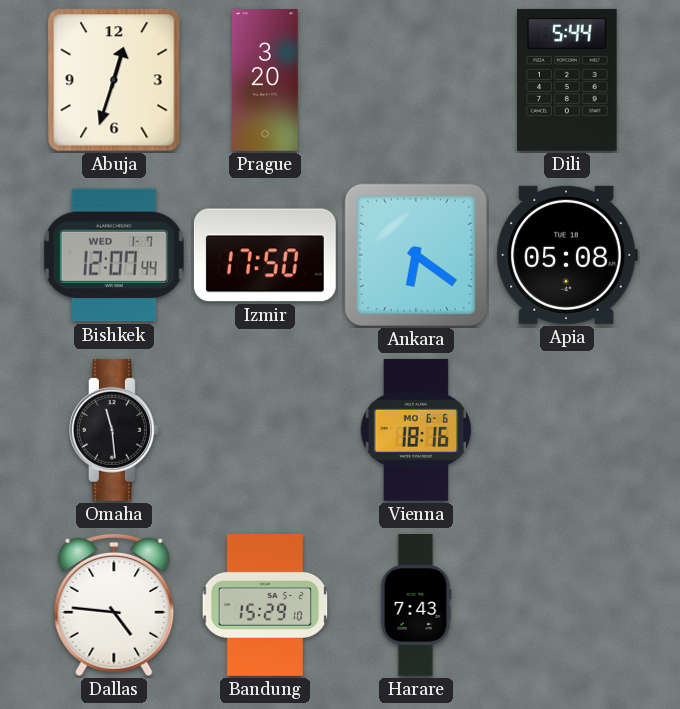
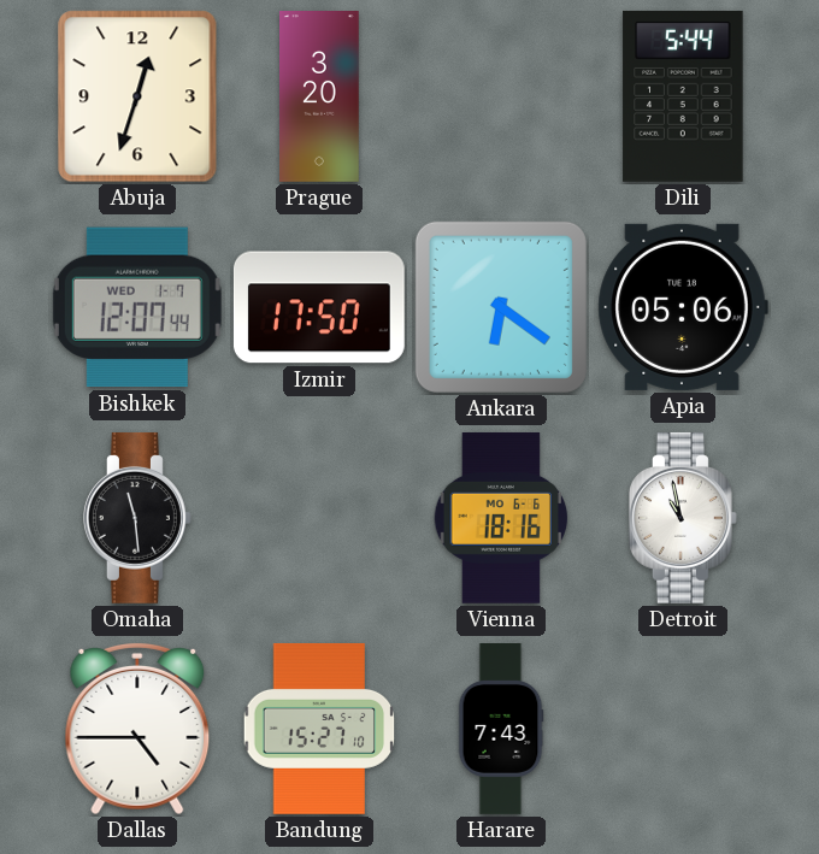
Apia: 05:08 -> 05:06
Detroit: none -> 10:58
Dallas: 4:46 -> 4:45
Bandung: 15:29 -> 15:27
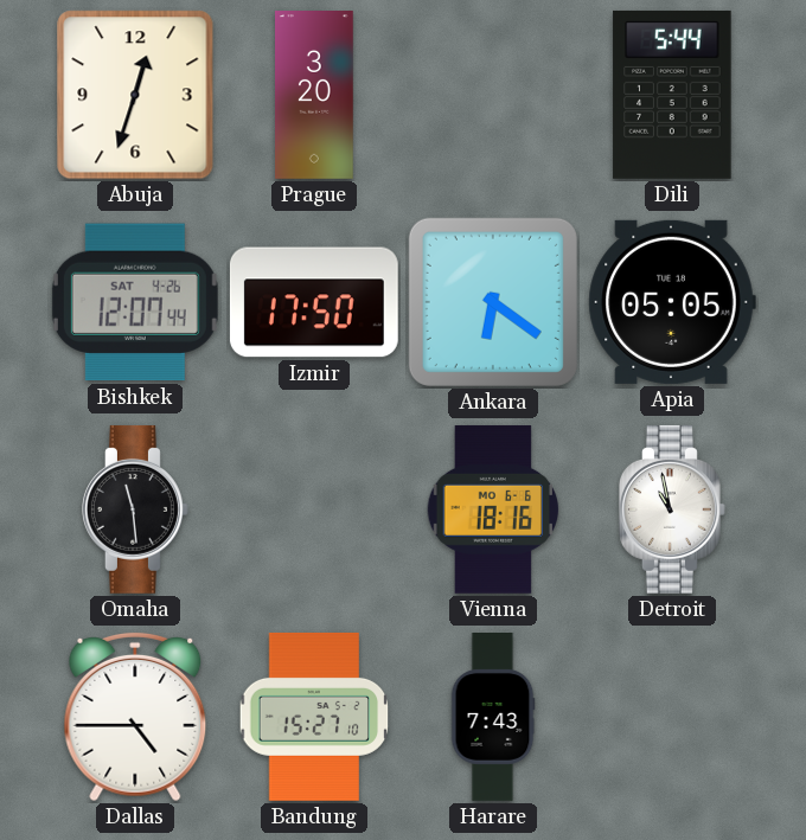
Bishkek date: WED 1-7 -> SAT 4-26
Apia: 05:06 -> 05:05
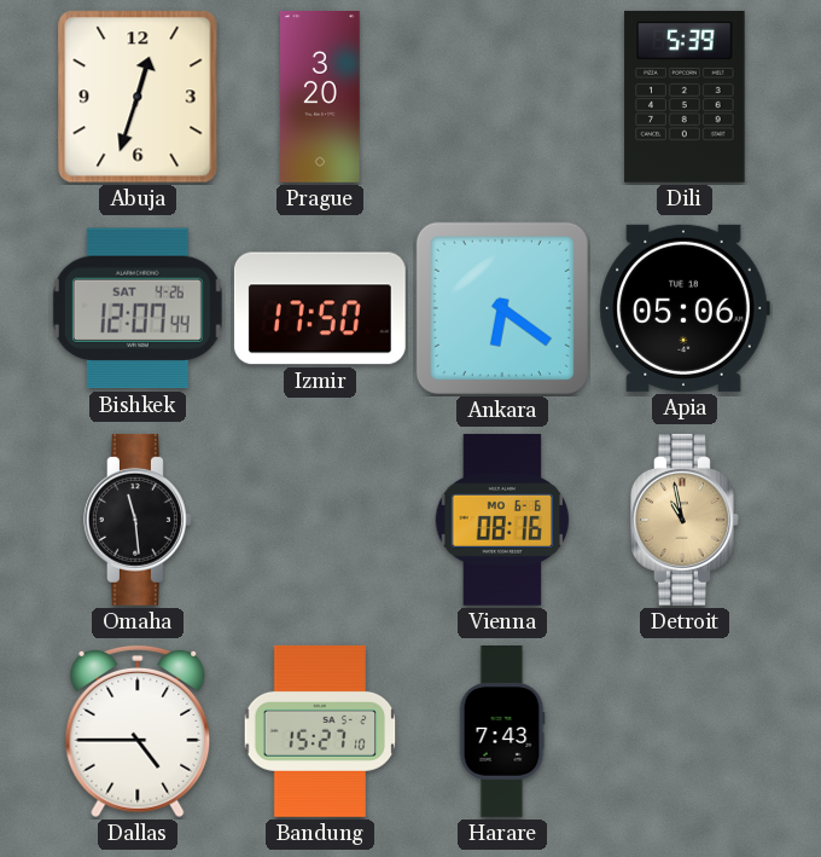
Dili: 5:44 -> 5:39
Apia: 05:05 -> 05:06
Vienna: 18:16 -> 08:16
Detroit dial: white -> champagne
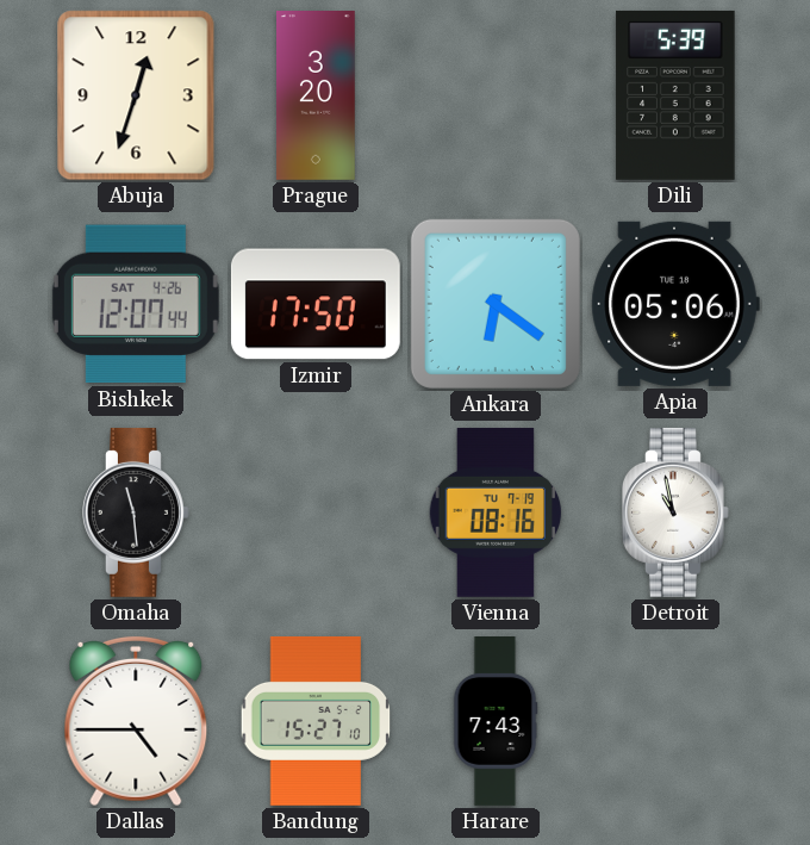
Vienna date: MO 6-6 -> TU 7-19
Detroit dial: champagne -> white
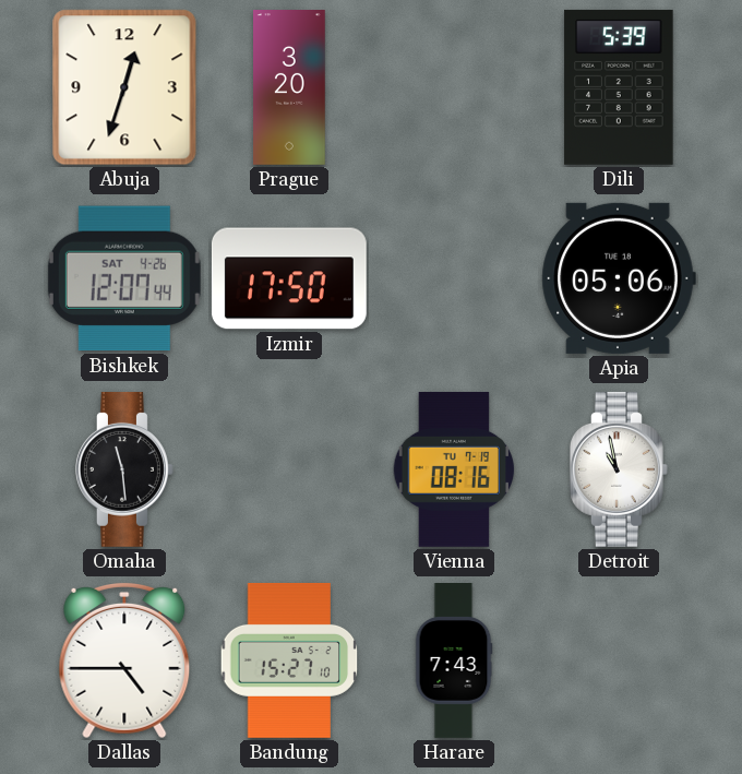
Ankara: 6:21 -> none
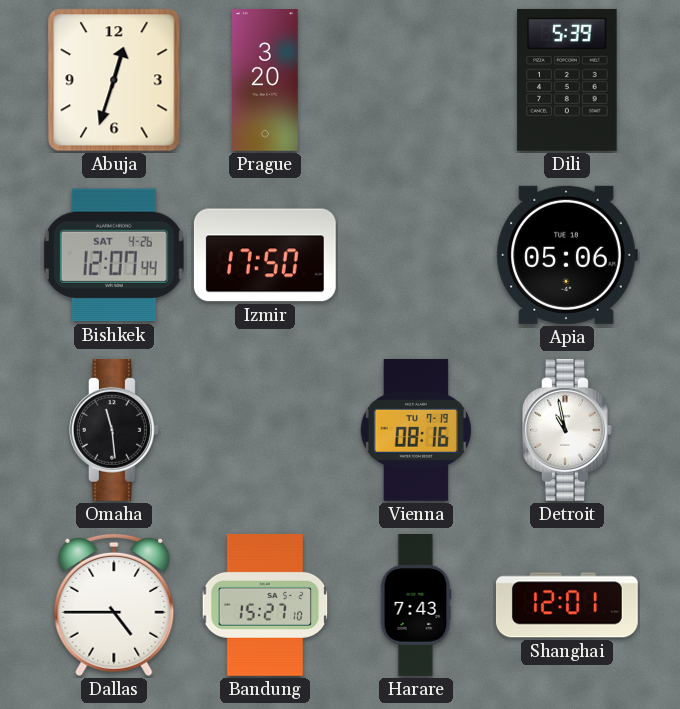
Shanghai: none -> 12:01
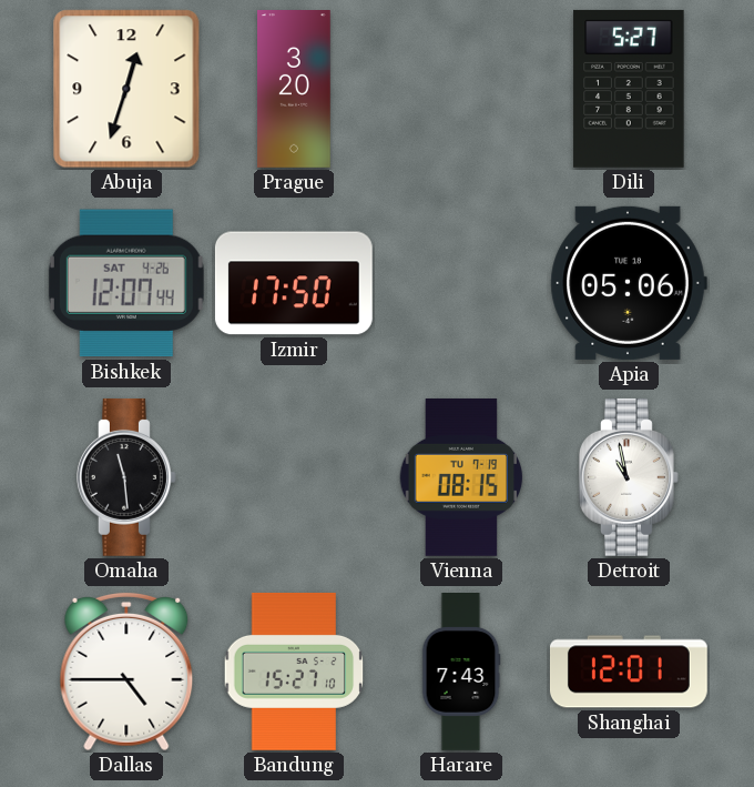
Dili: 5:39 -> 5:27
Vienna: 08:16 -> 08:15
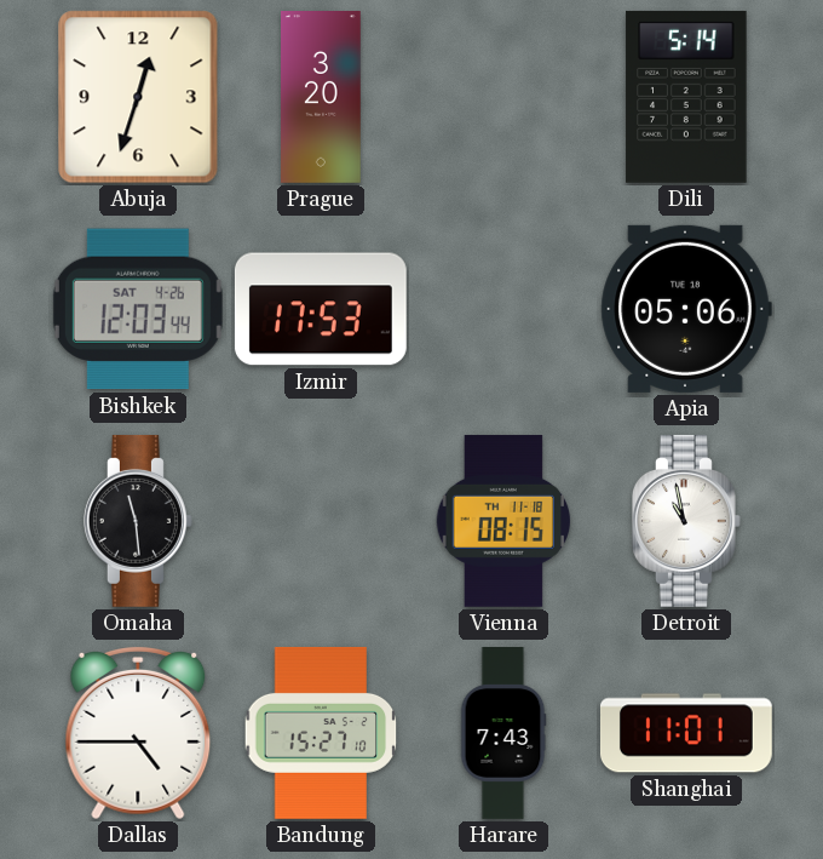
Dili: 5:27 -> 5:14
Bishkek: 12:07 -> 12:03
Izmir: 17:50 -> 17:53
Vienna date: TU 7-19 -> TH 11-18
Shanghai: 12:01 -> 11:01
